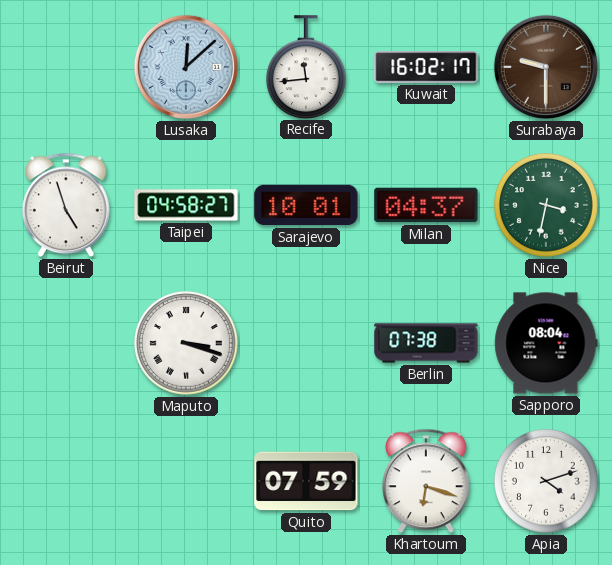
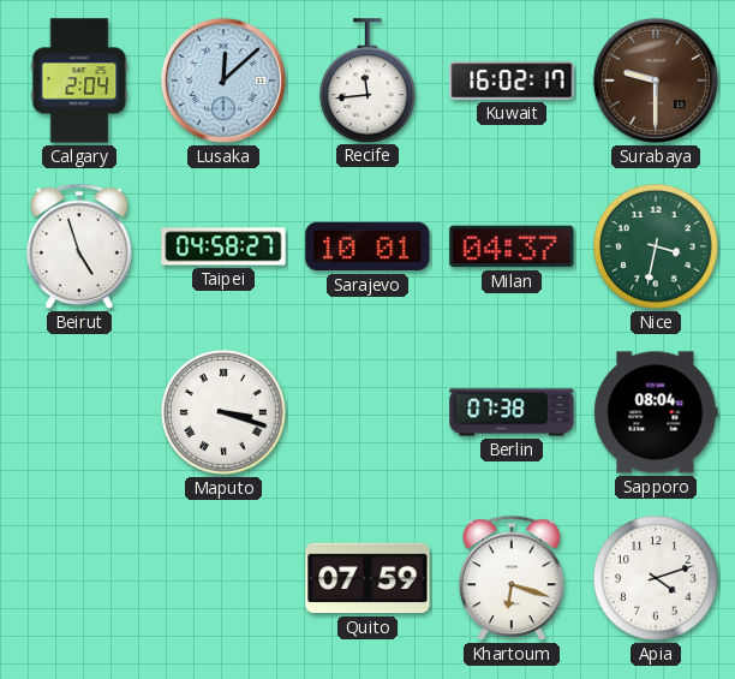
Calgary: none -> 2:04
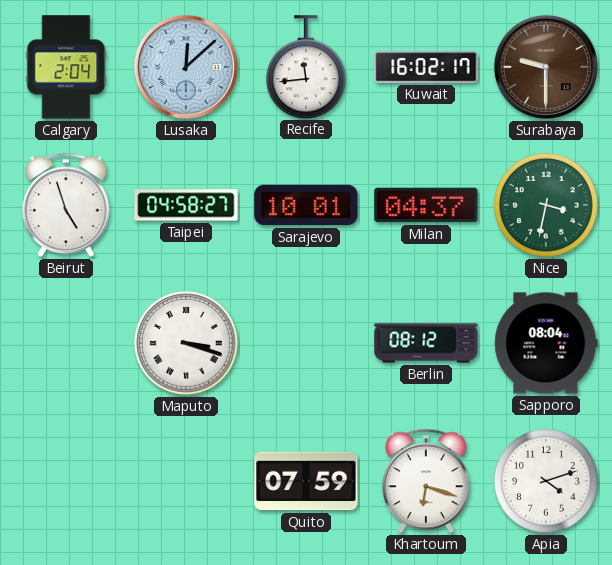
Berlin: 07:38 -> 08:12
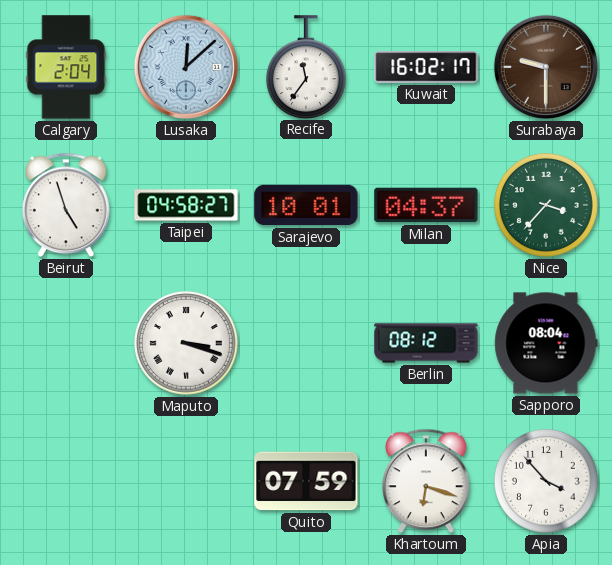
Recife: 11:44 -> 11:36
Nice: 3:32 -> 3:37
Apia: 4:12 -> 3:53
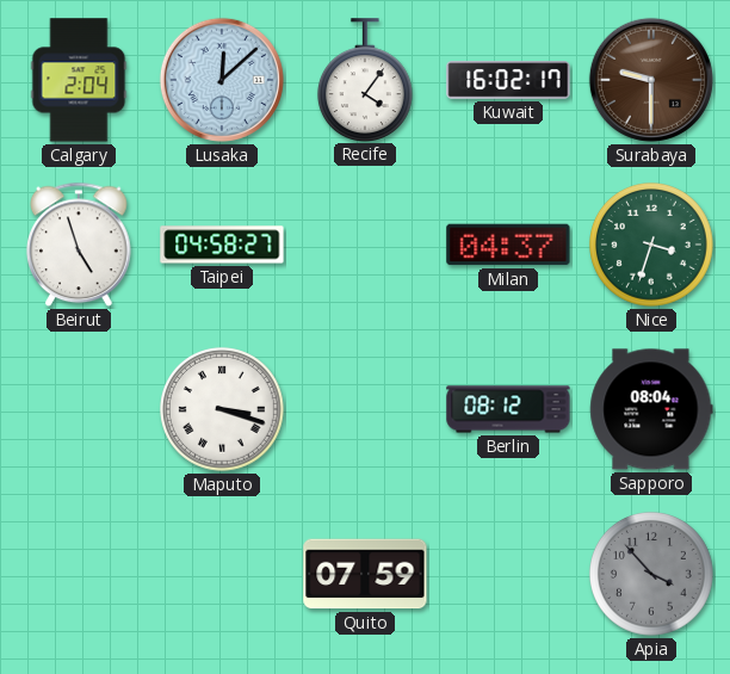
Recife: 11:36 -> 4:06
Sarajevo: 10:01 -> none
Nice: 3:37 -> 3:33
Khartoum: 6:18 -> none
Apia dial: white -> grey
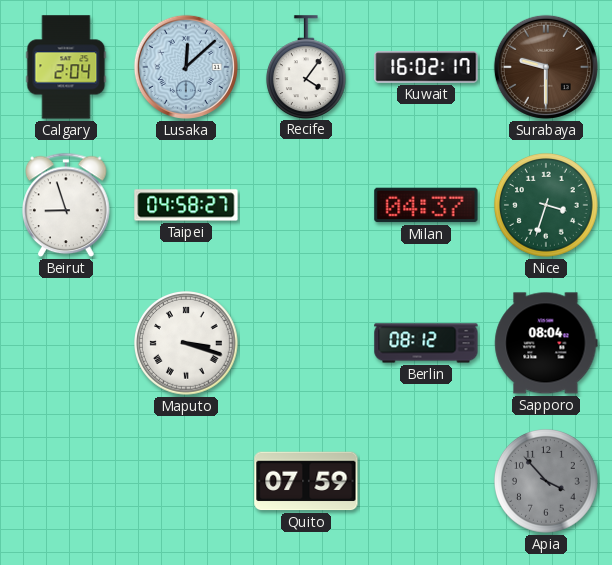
Beirut: 4:57 -> 8:57
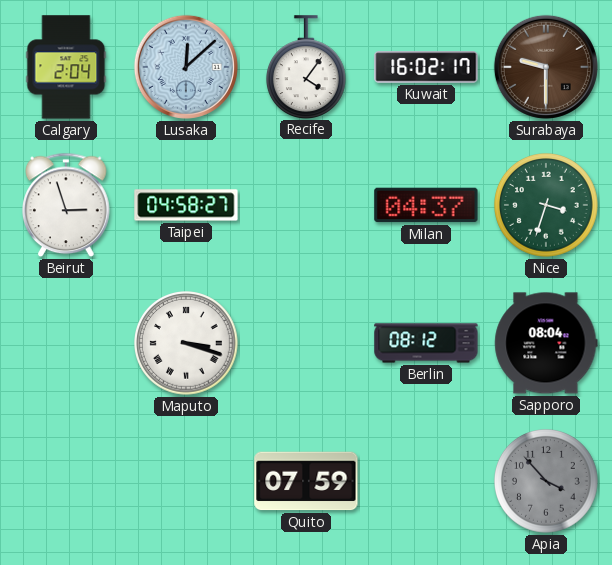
Beirut: 8:57 -> 2:57
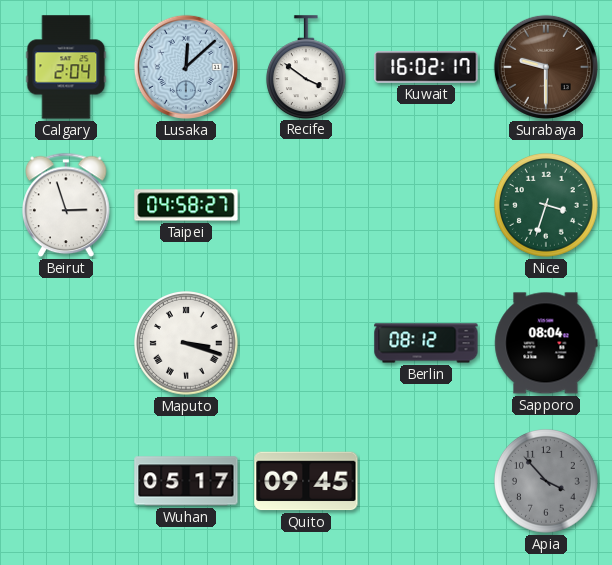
Recife: 4:06 -> 3:51
Milan: 04:37 -> none
Wuhan: none -> 05:17
Quito: 07:59 -> 09:45
